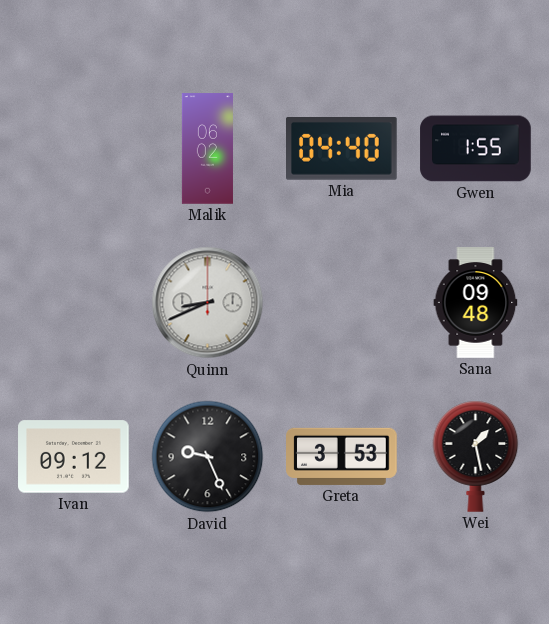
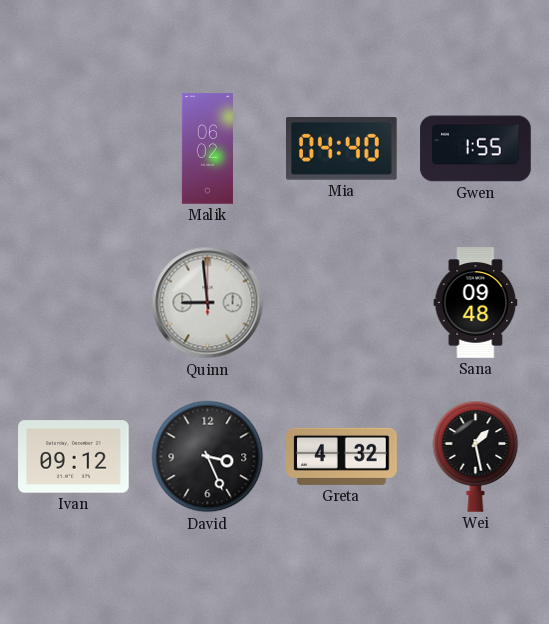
Quinn: 8:41 -> 8:59
David: 9:26 -> 3:26
Greta: 3:53 -> 4:32
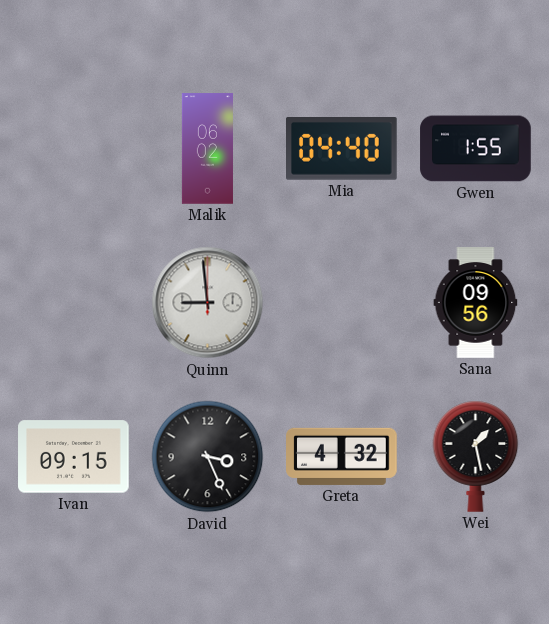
Sana: 09:48 -> 09:56
Ivan: 09:12 -> 09:15
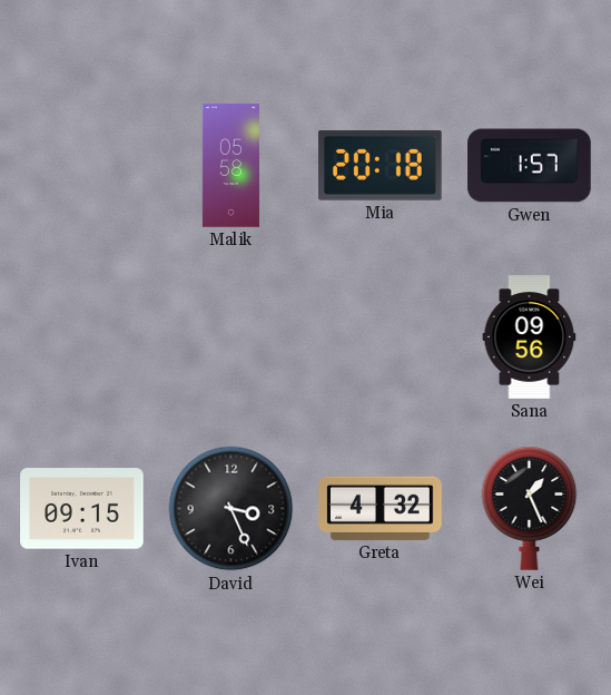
Malik: 06:02 -> 05:58
Mia: 04:40 -> 20:18
Gwen: 1:55 -> 1:57
Quinn: 8:59 -> none
Wei: 1:28 -> 1:26
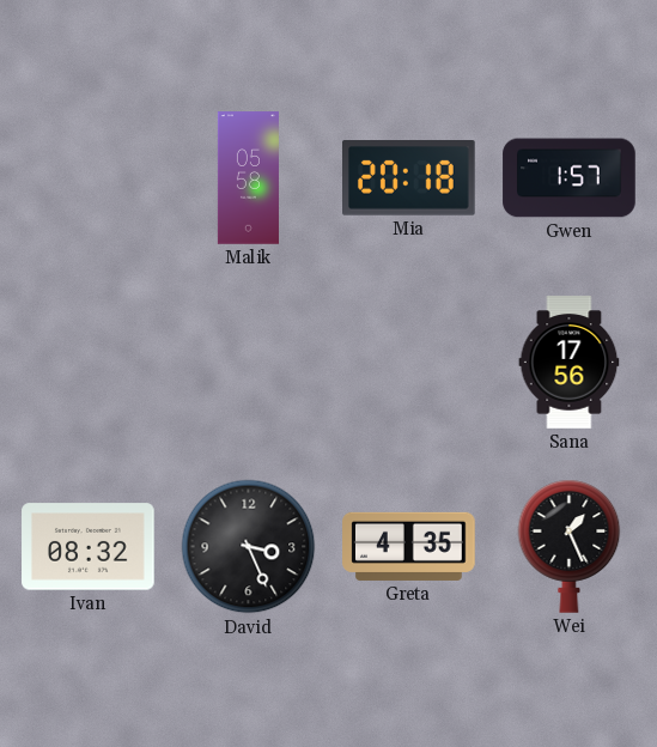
Sana: 09:56 -> 17:56
Ivan: 09:15 -> 08:32
Greta: 4:32 -> 4:35
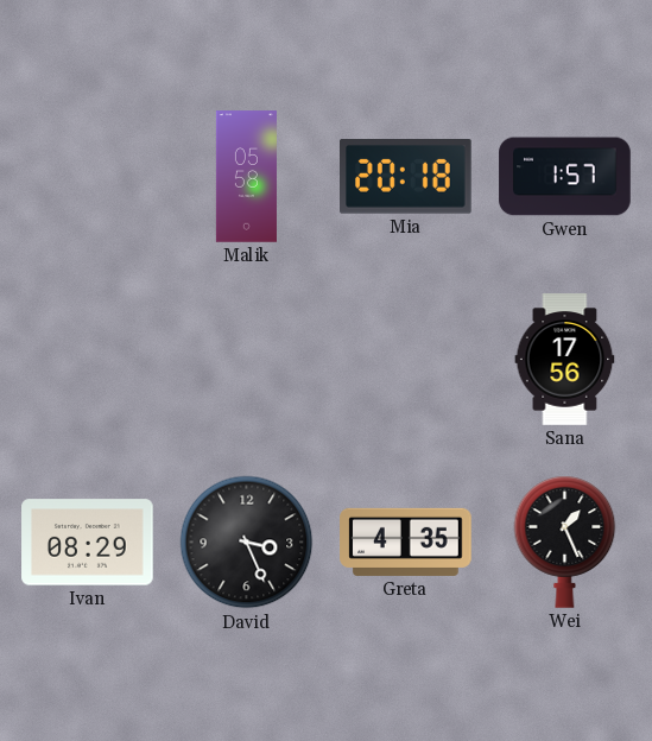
Ivan: 08:32 -> 08:29
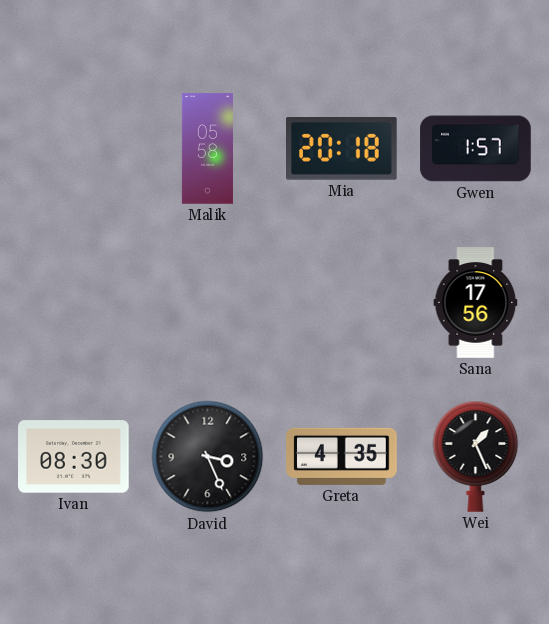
Ivan: 08:29 -> 08:30
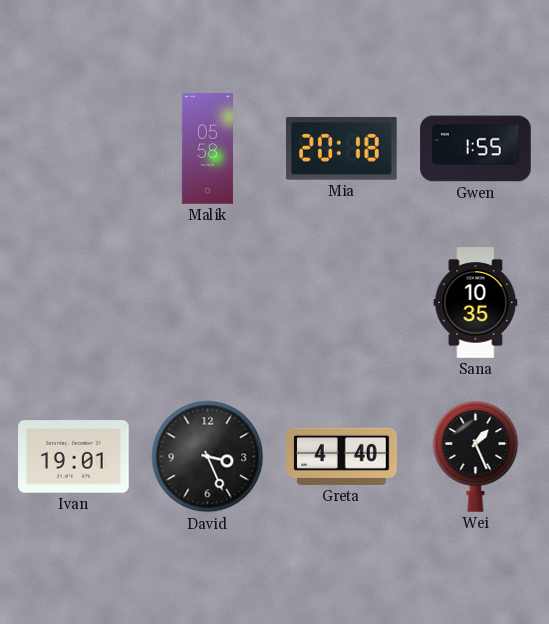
Gwen: 1:57 -> 1:55
Sana: 17:56 -> 10:35
Ivan: 08:30 -> 19:01
Greta: 4:35 -> 4:40
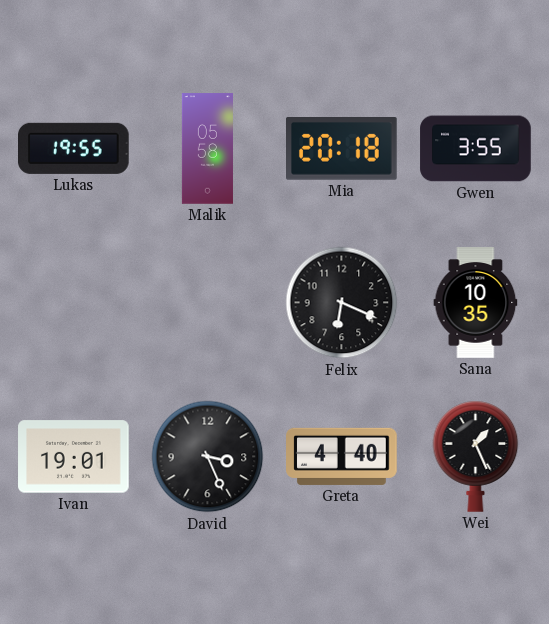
Lukas: none -> 19:55
Gwen: 1:55 -> 3:55
Felix: none -> 6:19
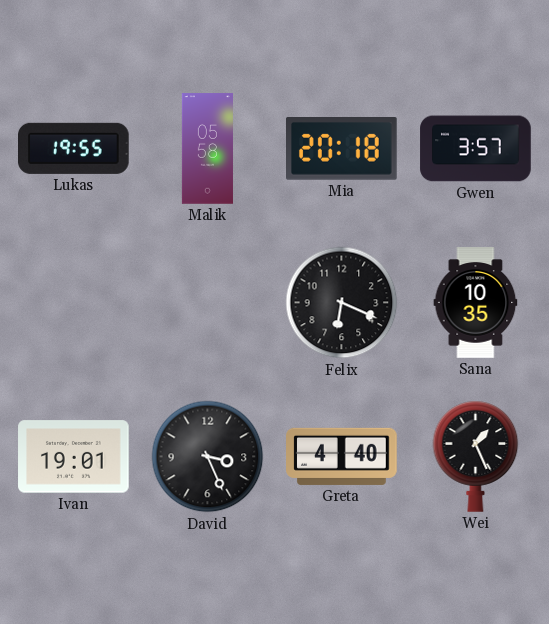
Gwen: 3:55 -> 3:57
